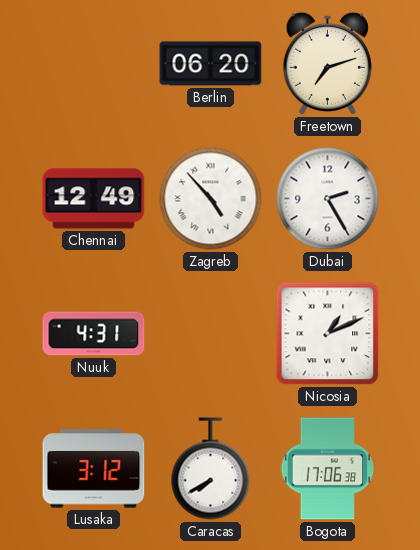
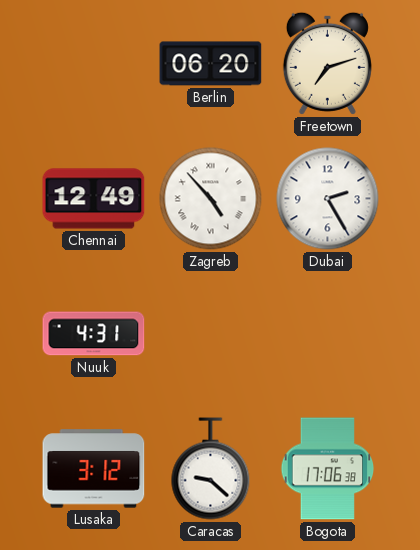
Nicosia: 1:11 -> none
Caracas: 7:40 -> 9:22
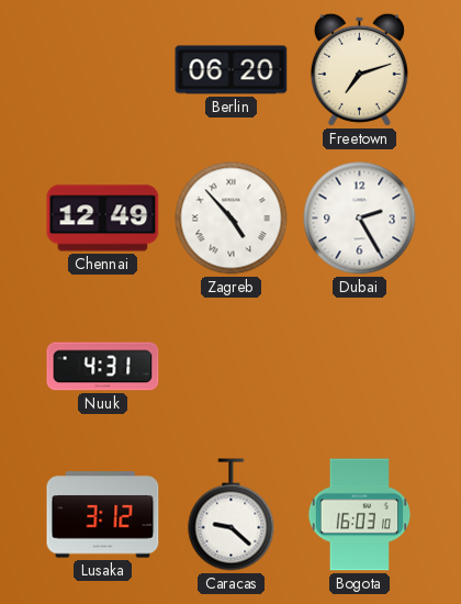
Bogota: 17:06 -> 16:03
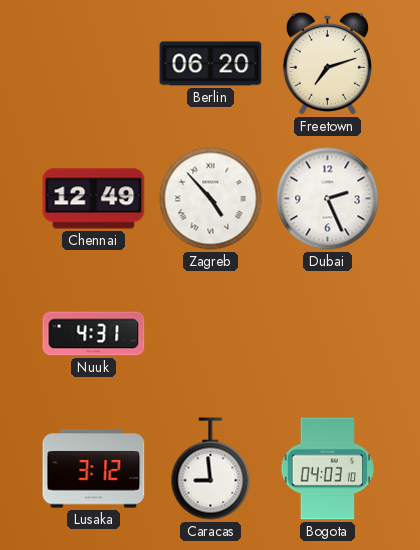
Dubai: 2:25 -> 2:26
Caracas: 9:22 -> 8:59
Bogota: 16:03 -> 04:03
